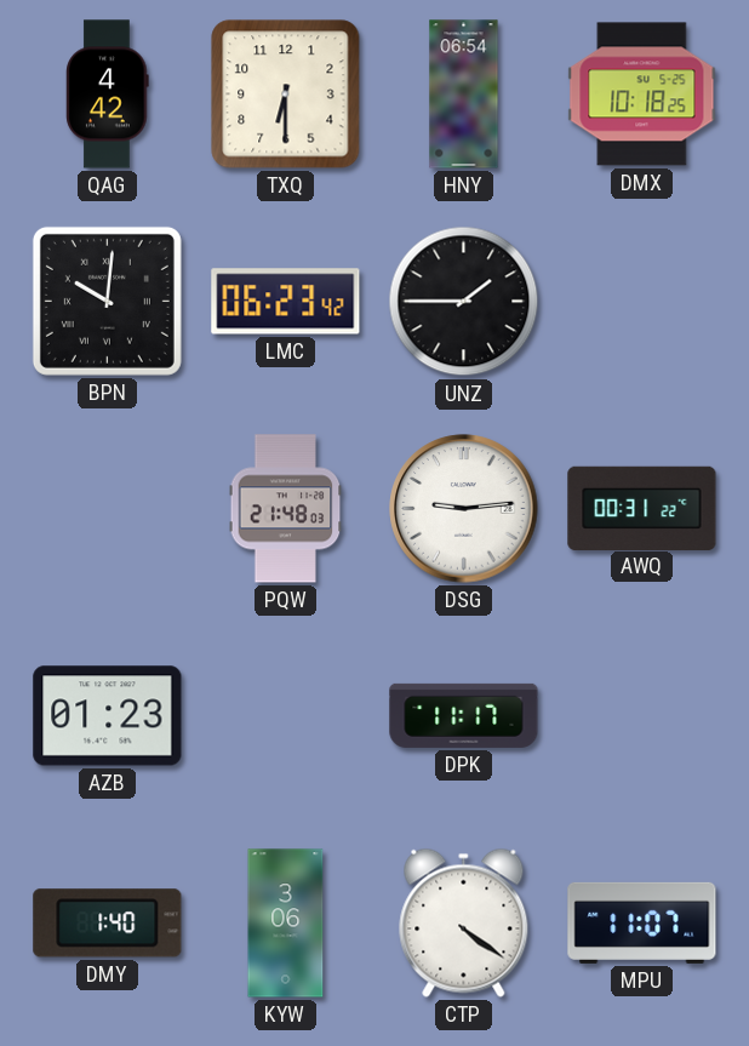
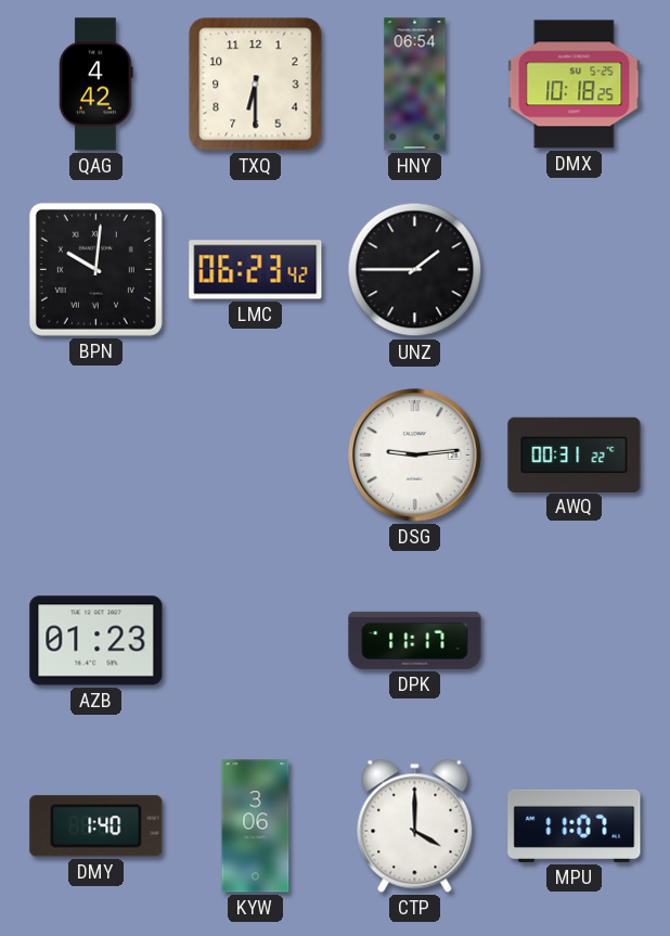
PQW: 21:48 -> none
CTP: 4:21 -> 4:00
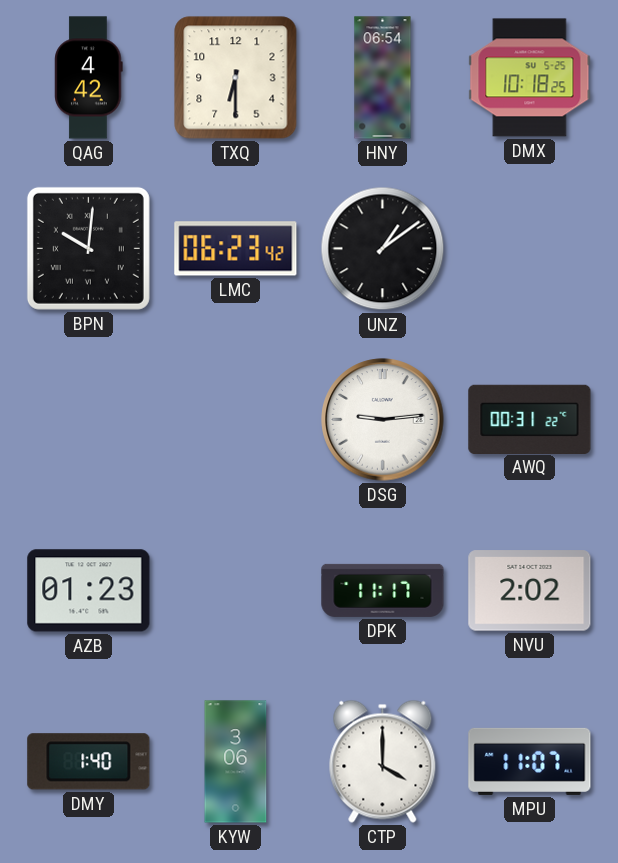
UNZ: 1:45 -> 1:09
NVU: none -> 2:02
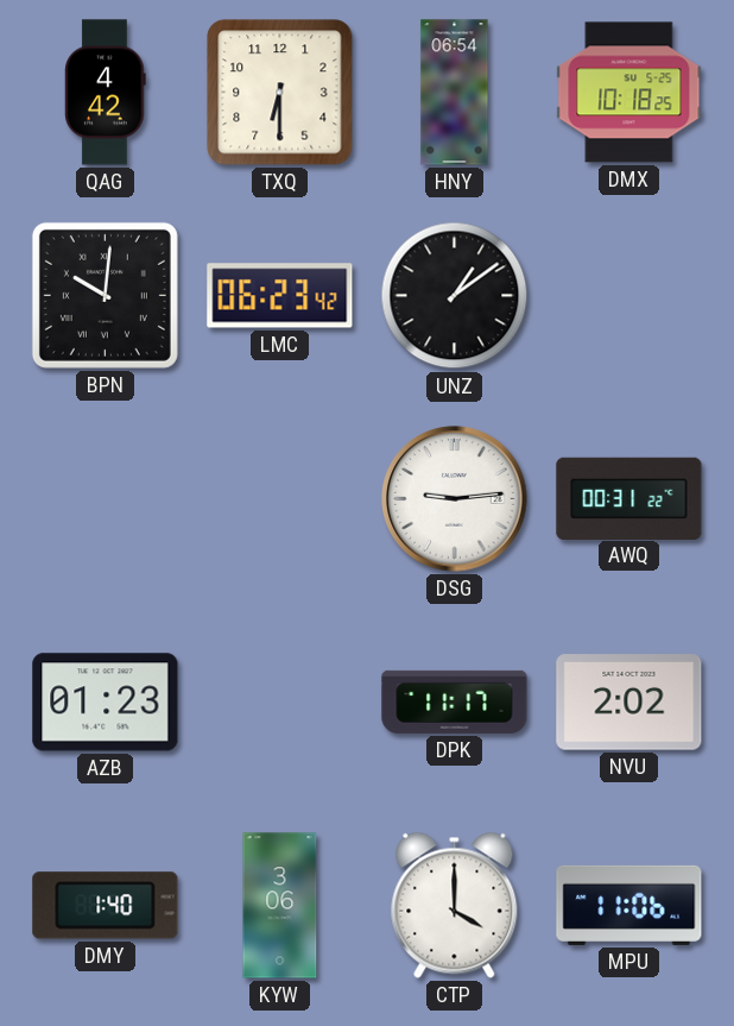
MPU: 11:07 -> 11:06
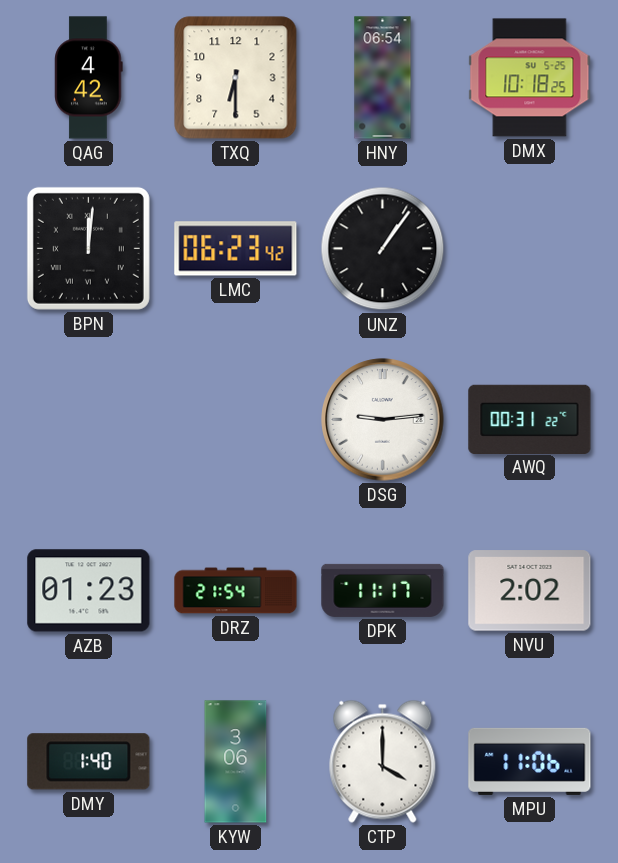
BPN: 10:01 -> 12:01
UNZ: 1:09 -> 1:06
DRZ: none -> 21:54
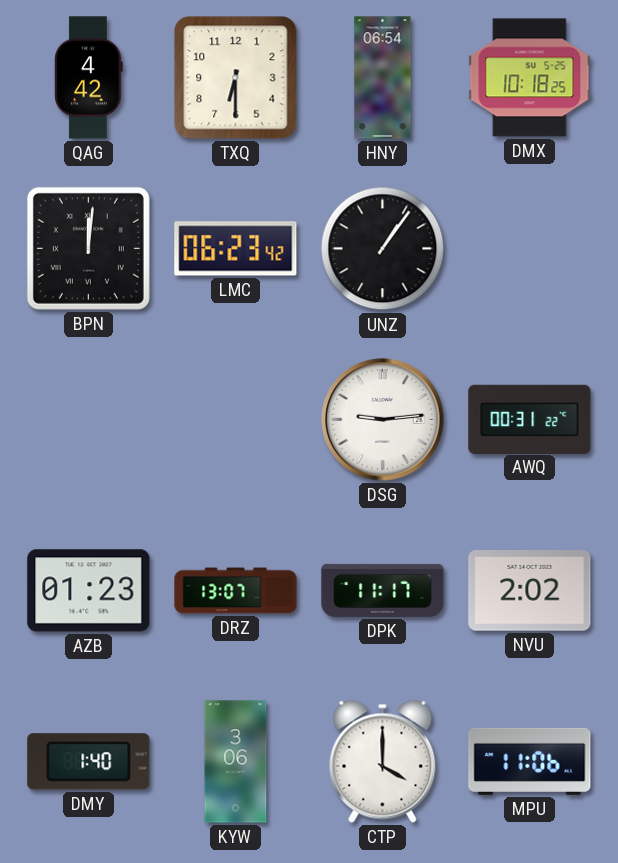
DRZ: 21:54 -> 13:07
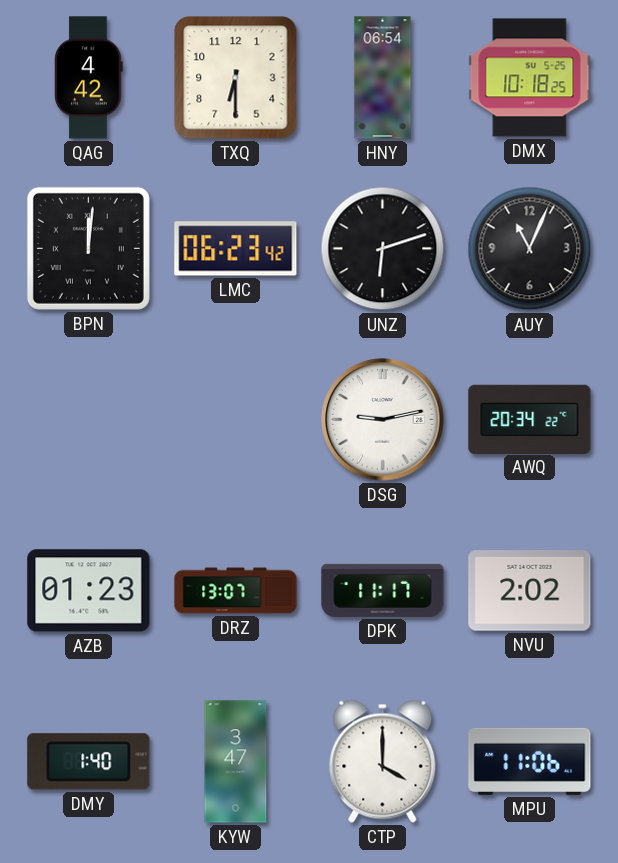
UNZ: 1:06 -> 6:12
AUY: none -> 11:04
DSG: 9:14 -> 9:13
AWQ: 00:31 -> 20:34
KYW: 3:06 -> 3:47
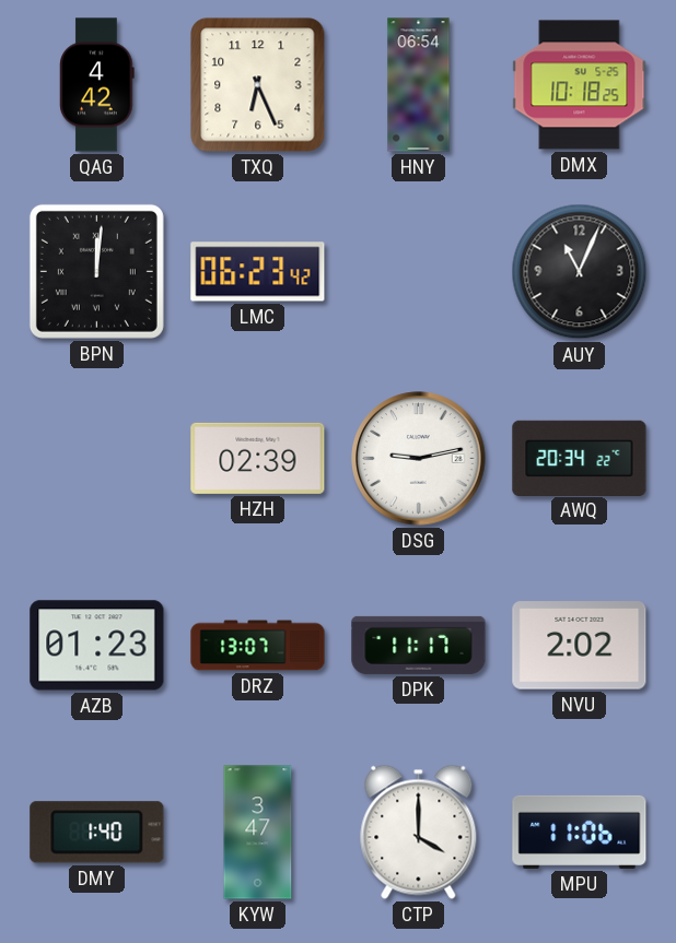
TXQ: 6:30 -> 6:26
UNZ: 6:12 -> none
HZH: none -> 02:39
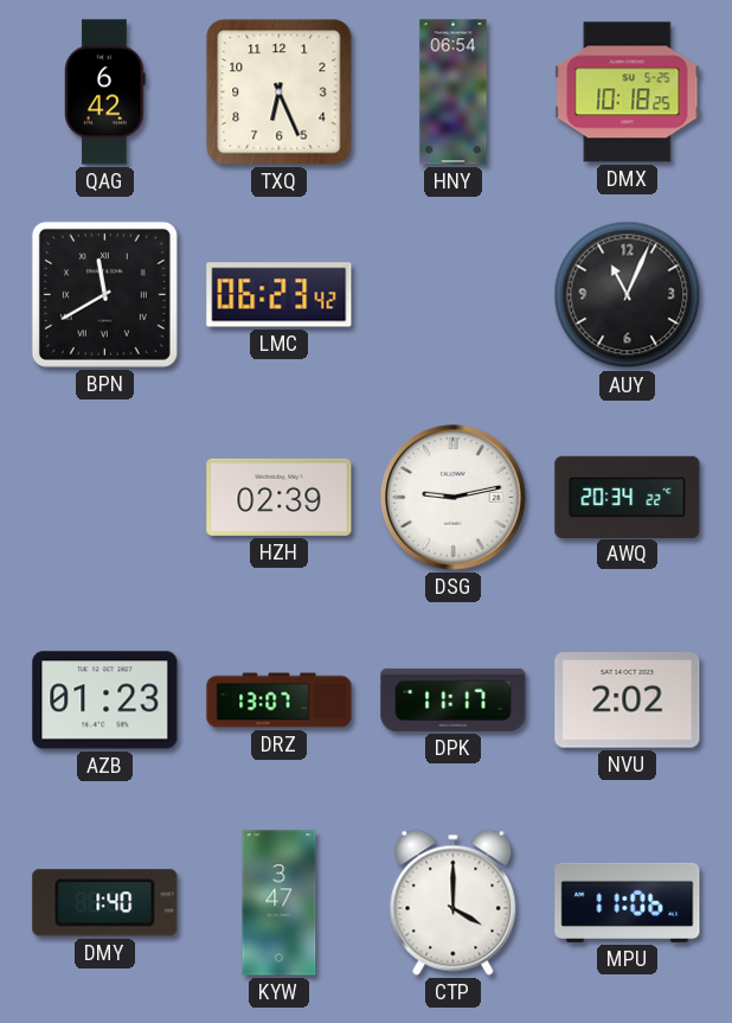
QAG: 4:42 -> 6:42
BPN: 12:01 -> 11:40
